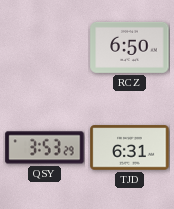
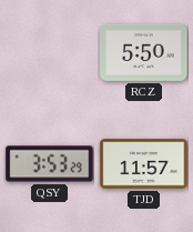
RCZ: 6:50 -> 5:50
TJD: 6:31 -> 11:57
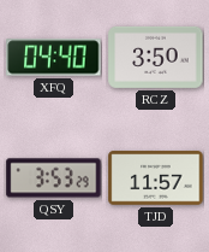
XFQ: none -> 04:40
RCZ: 5:50 -> 3:50
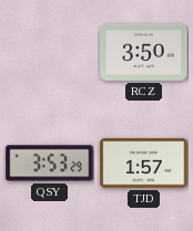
XFQ: 04:40 -> none
TJD: 11:57 -> 1:57
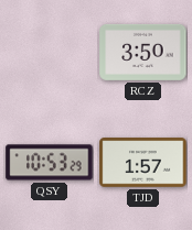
QSY: 3:53 -> 10:53
